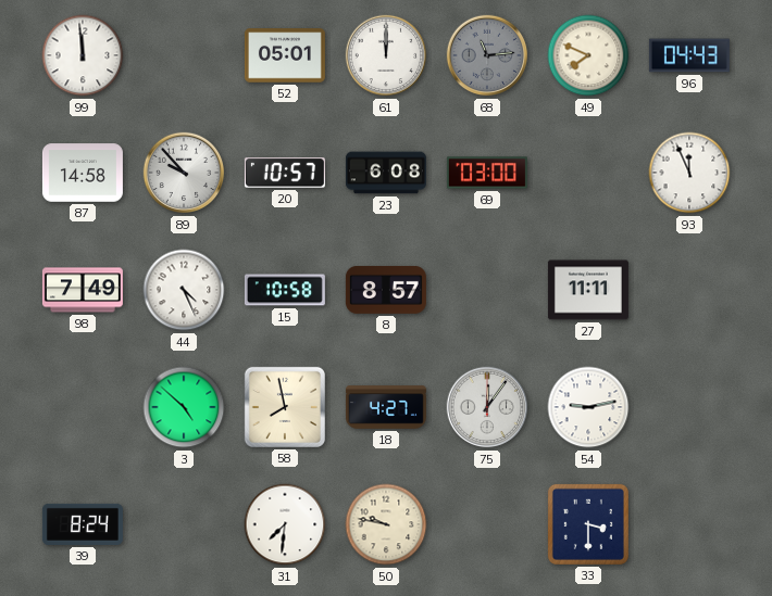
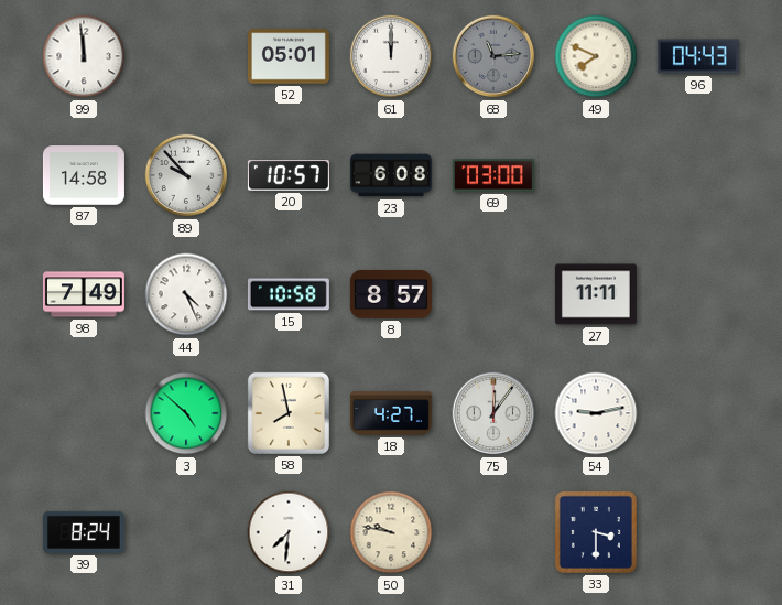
93: 11:56 -> none
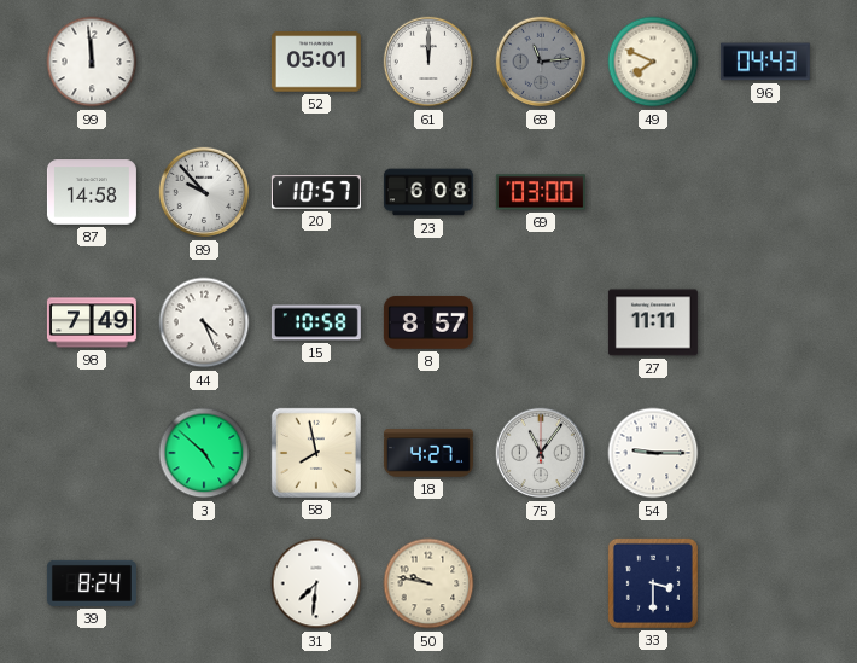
75: 12:06 -> 11:06
54: 9:13 -> 9:15
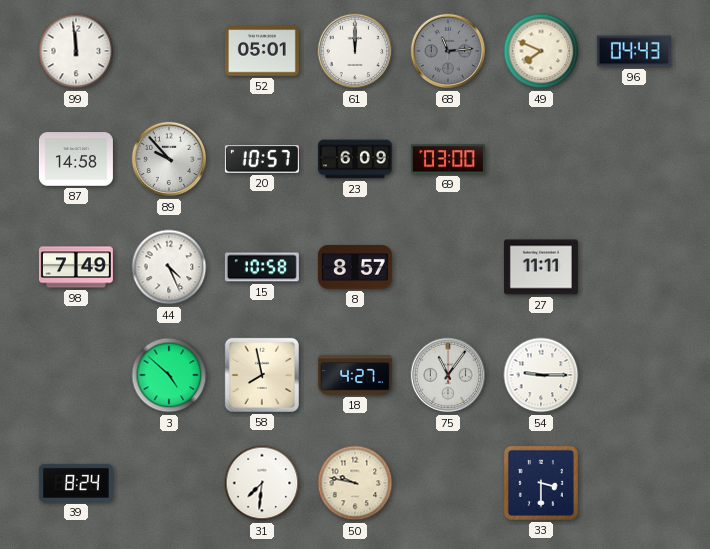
23: 6:08 -> 6:09
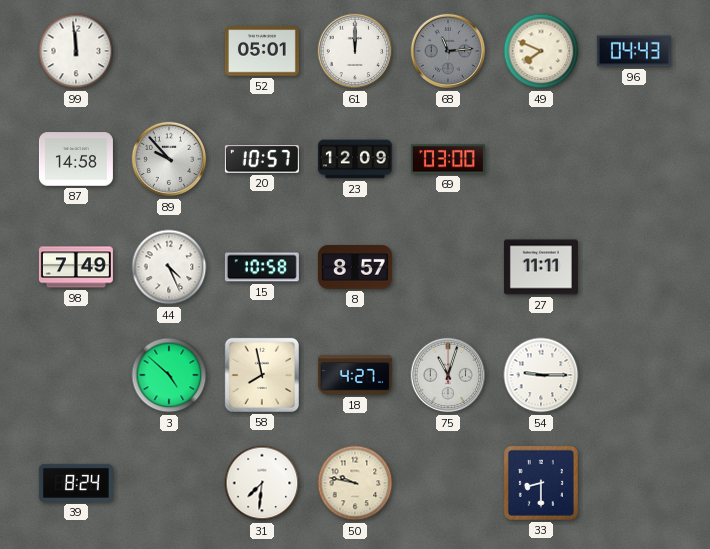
23: 6:09 -> 12:09
75: 11:06 -> 11:03
33: 3:30 -> 8:30
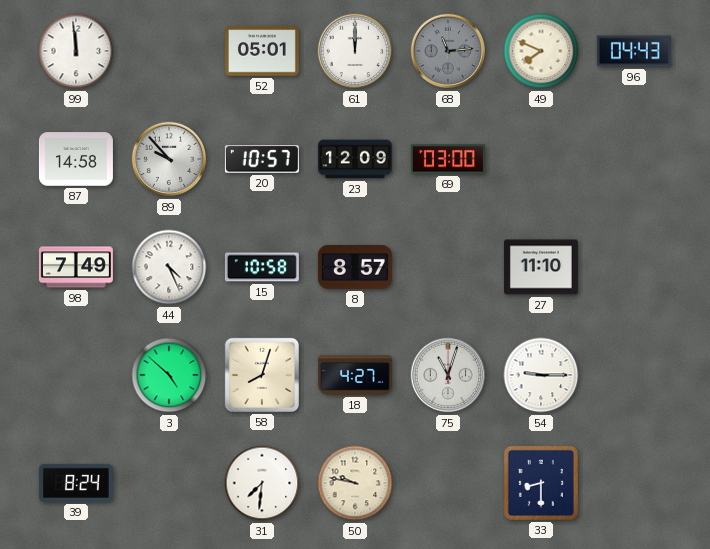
27: 11:11 -> 11:10
58: 7:58 -> 8:03
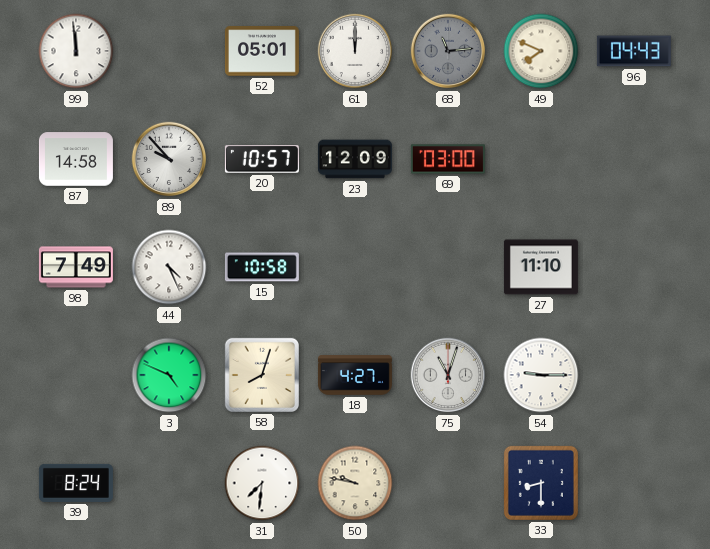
8: 8:57 -> none
3: 4:52 -> 4:49
